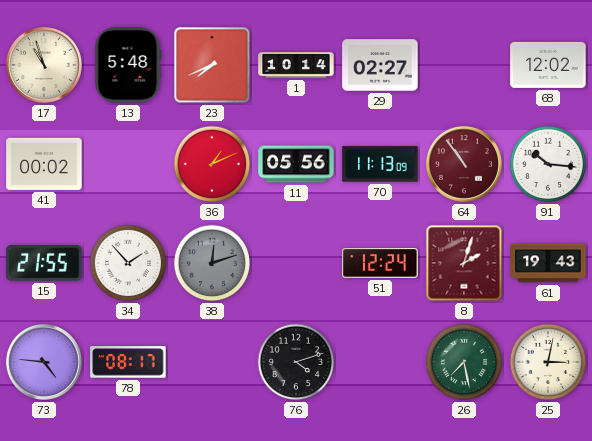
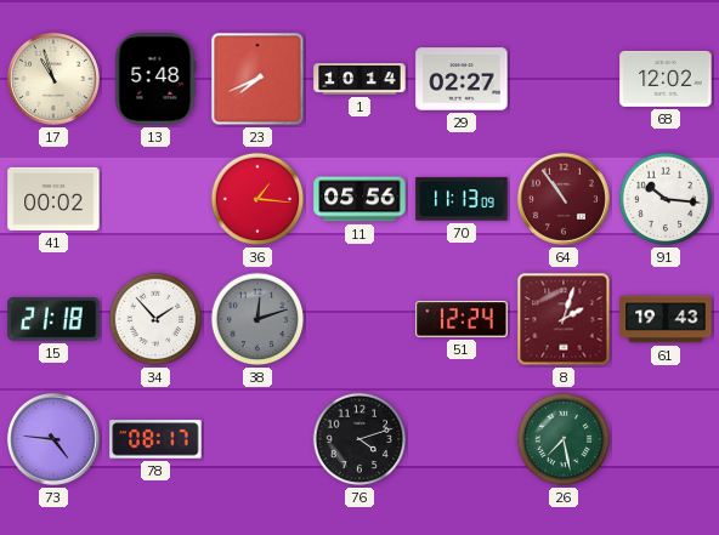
36: 1:11 -> 1:16
15: 21:55 -> 21:18
25: 3:02 -> none
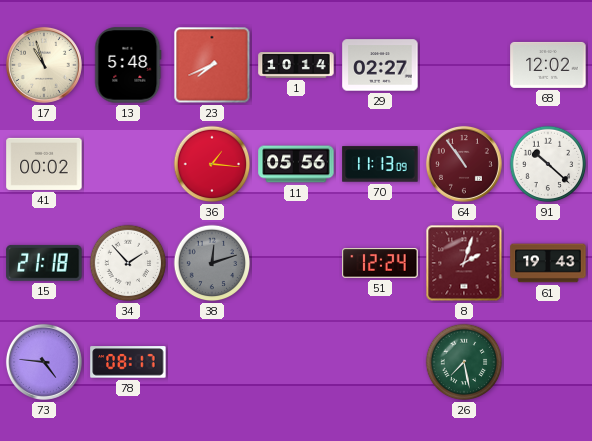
91: 10:16 -> 10:22
76: 4:12 -> none
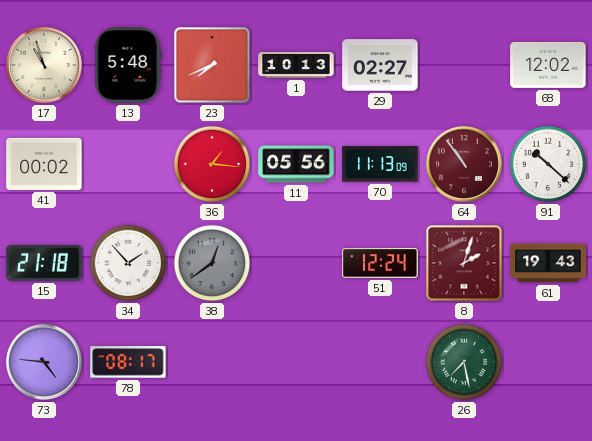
1: 10:14 -> 10:13
38: 12:12 -> 12:39
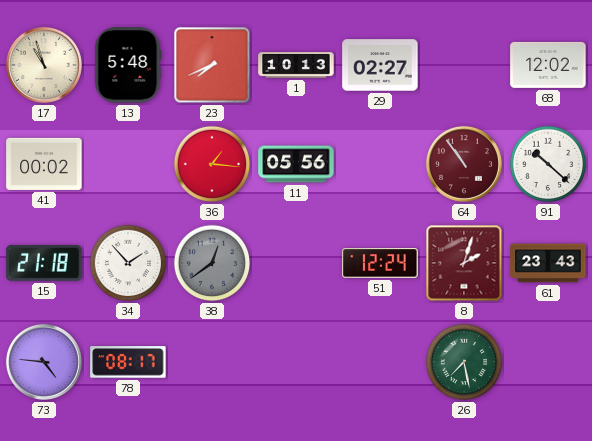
70: 11:13 -> none
61: 19:43 -> 23:43
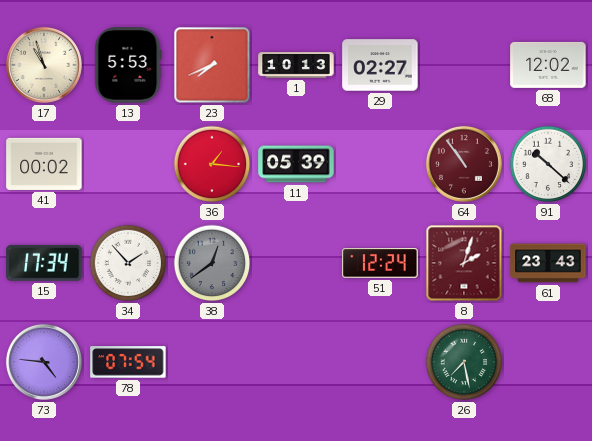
13: 5:48 -> 5:53
11: 05:56 -> 05:39
15: 21:18 -> 17:34
78: 08:17 -> 07:54
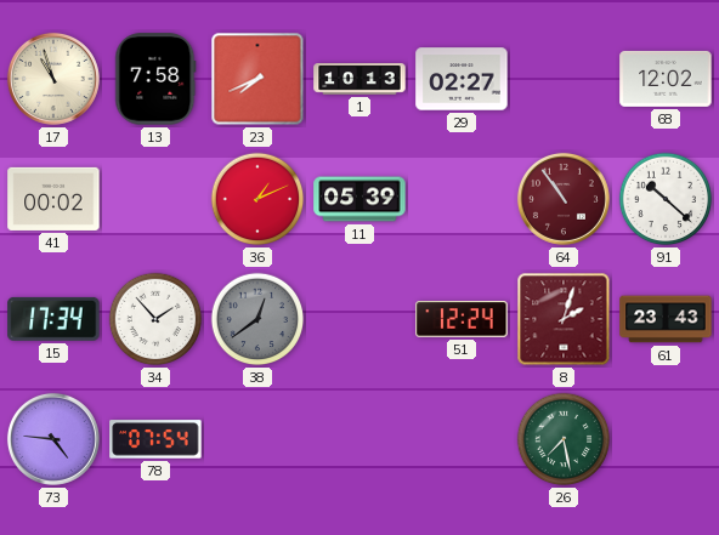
13: 5:53 -> 7:58
36: 1:16 -> 1:11
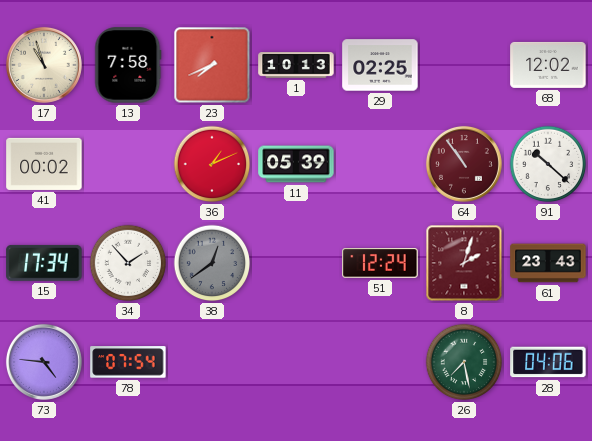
29: 02:27 -> 02:25
28: none -> 04:06
